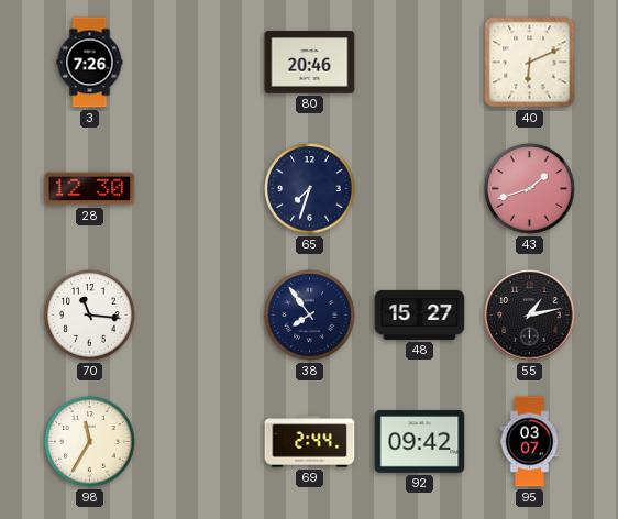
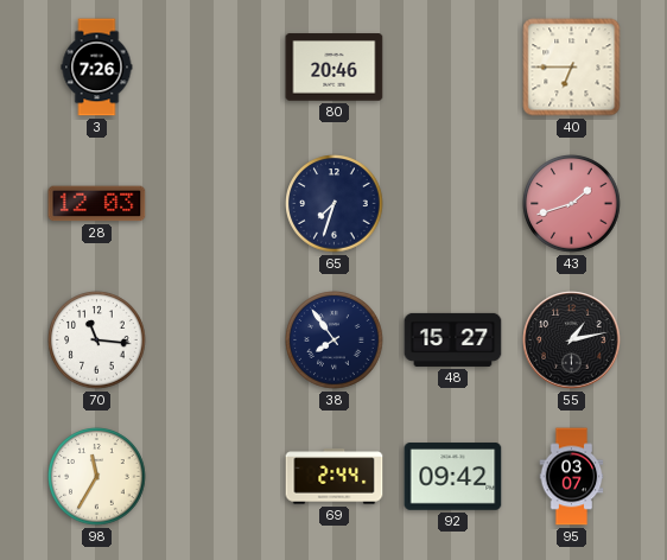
40: 6:11 -> 6:45
28: 12:30 -> 12:03
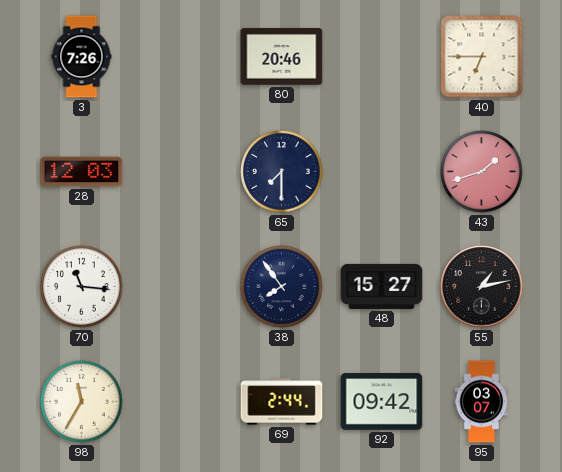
65: 7:33 -> 7:30
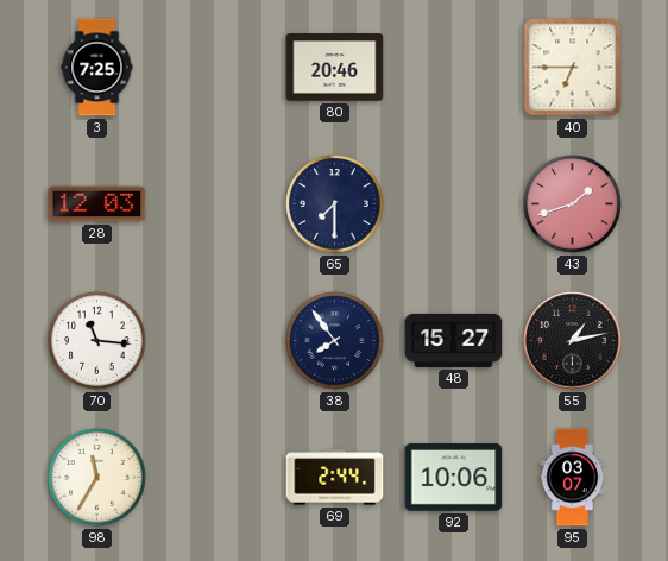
3: 7:26 -> 7:25
92: 09:42 -> 10:06
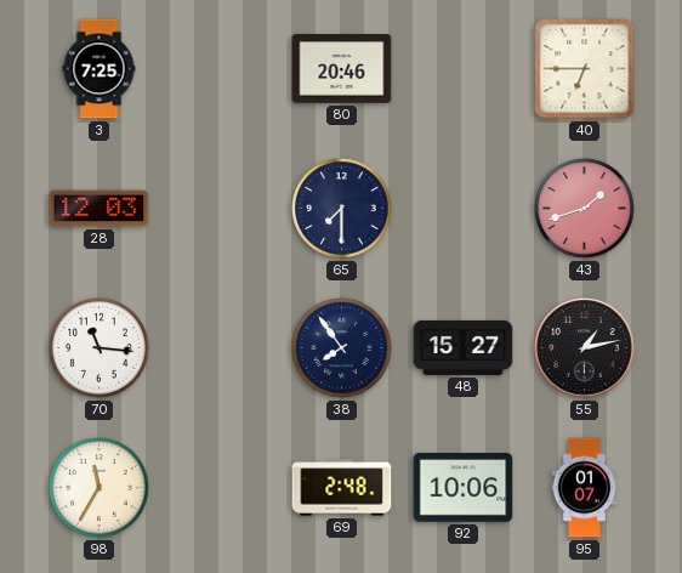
69: 2:44 -> 2:48
95: 03:07 -> 01:07
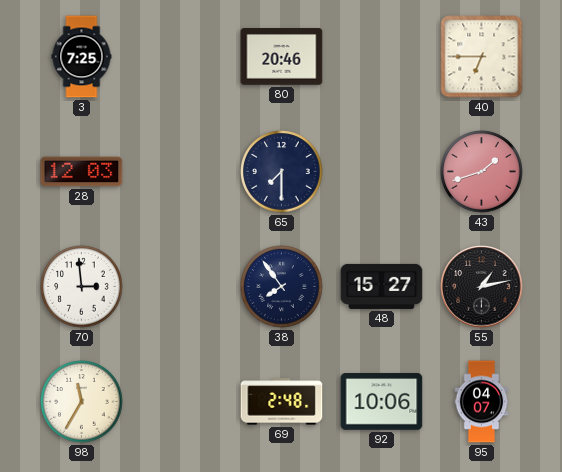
70: 11:16 -> 2:59
95: 01:07 -> 04:07
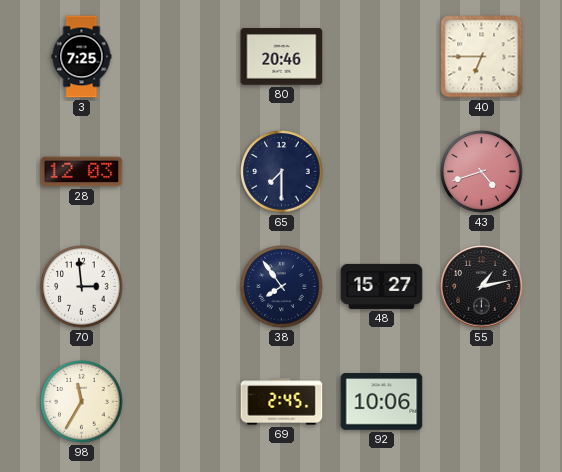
43: 1:42 -> 4:42
69: 2:48 -> 2:45
95: 04:07 -> none
